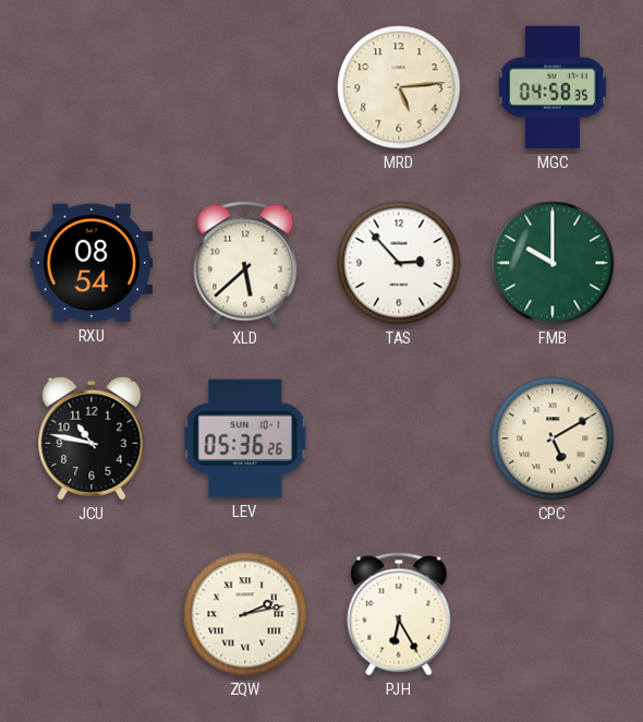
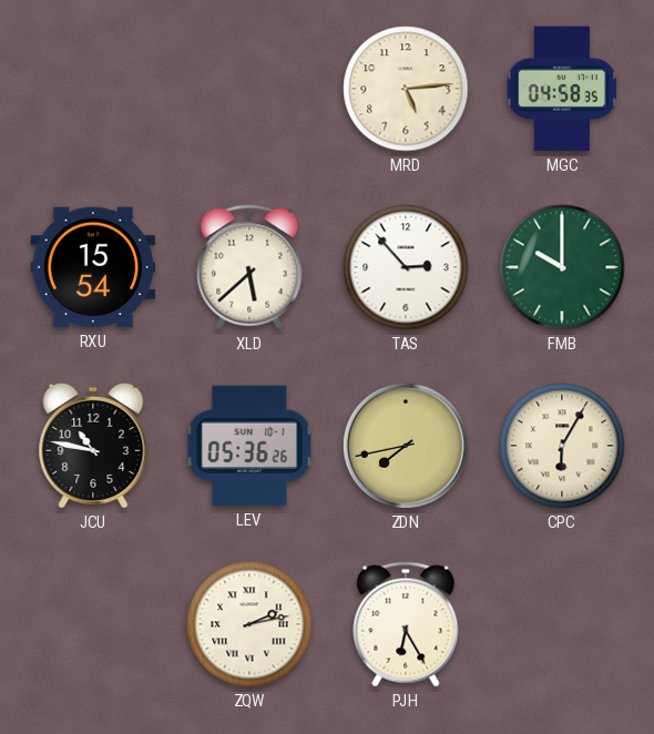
RXU: 08:54 -> 15:54
ZDN: none -> 7:43
CPC: 5:10 -> 6:05
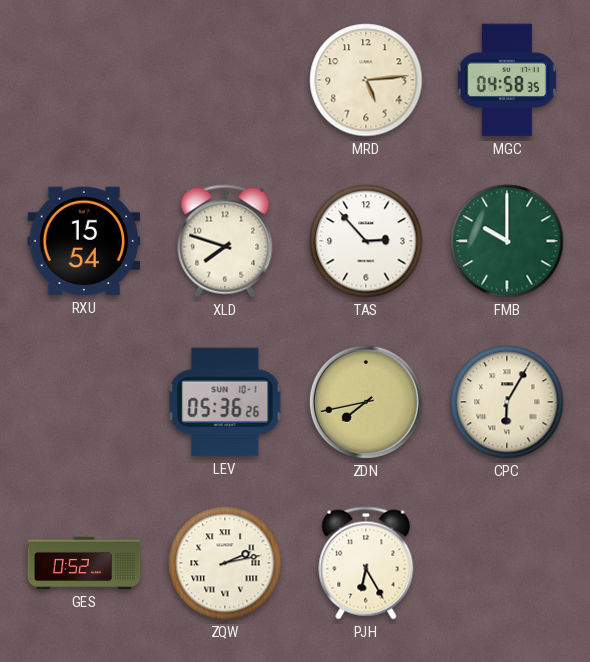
XLD: 5:38 -> 7:48
JCU: 10:47 -> none
GES: none -> 0:52
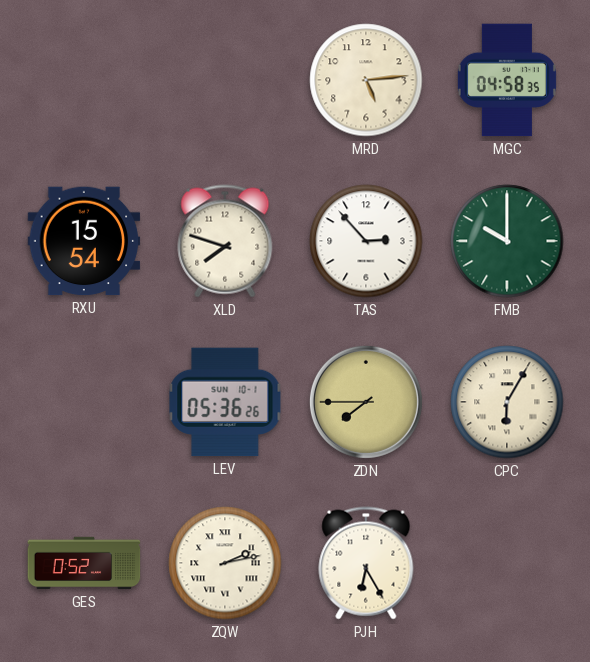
ZDN: 7:43 -> 7:45
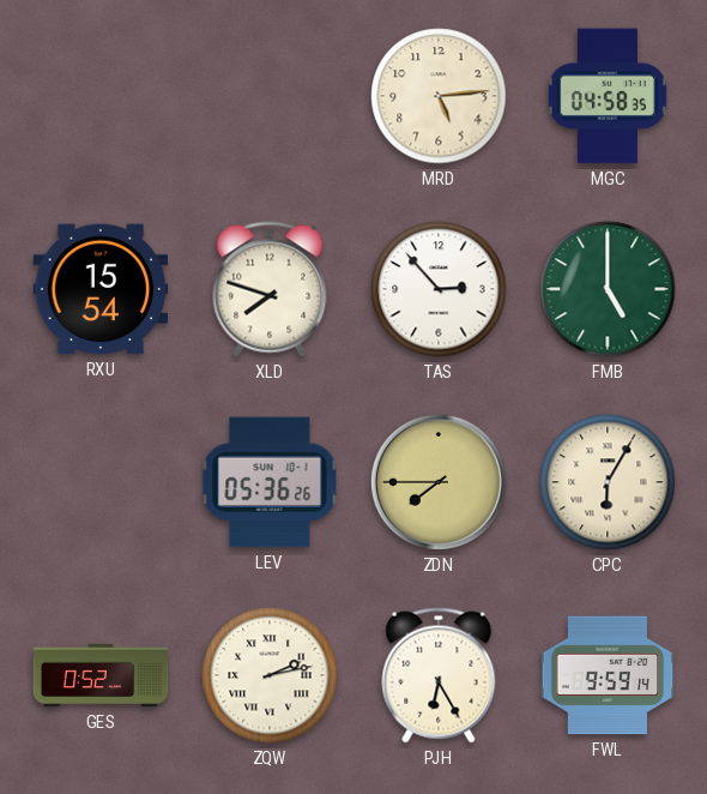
FMB: 10:00 -> 5:00
FWL: none -> 9:59
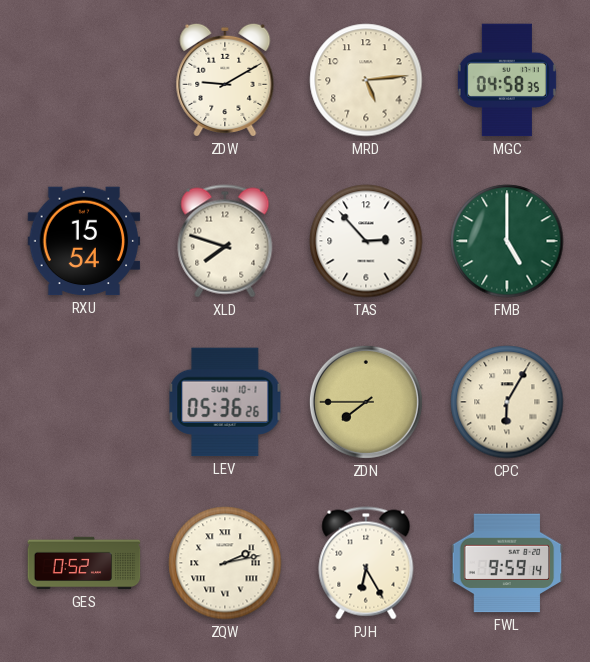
ZDW: none -> 9:10
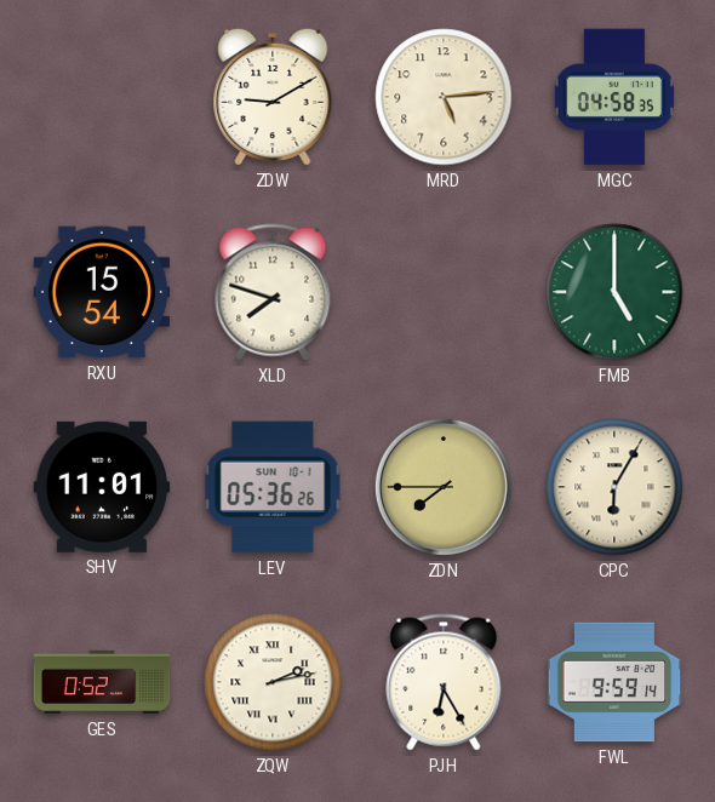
TAS: 2:53 -> none
SHV: none -> 11:01
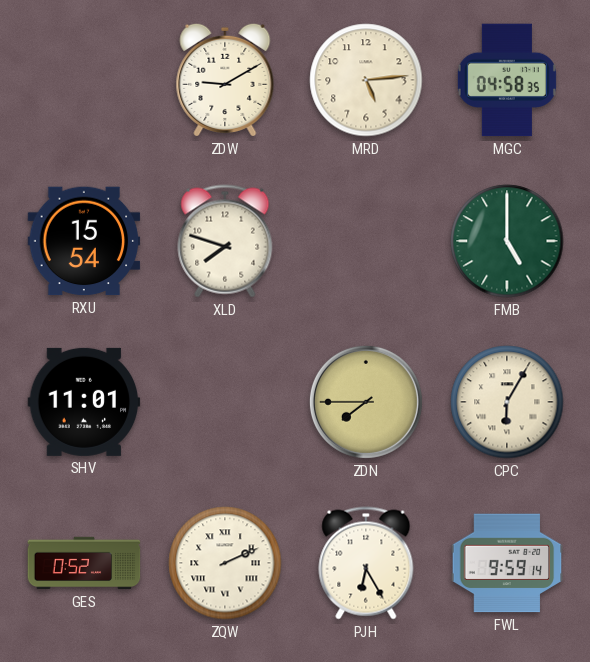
LEV: 05:36 -> none
ZQW: 2:13 -> 2:11
